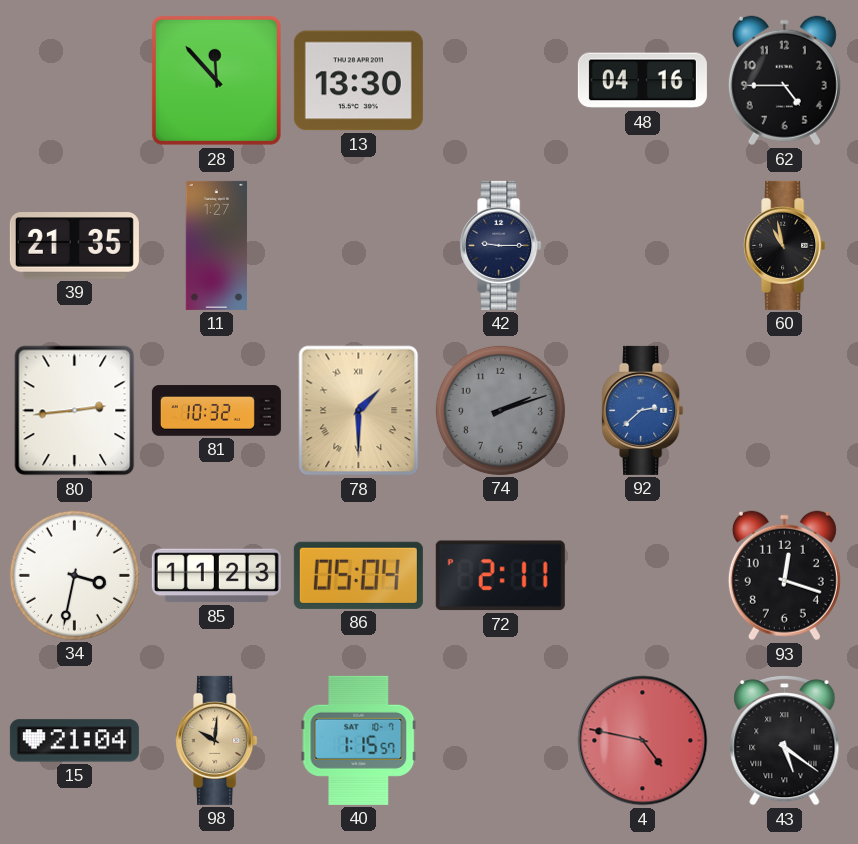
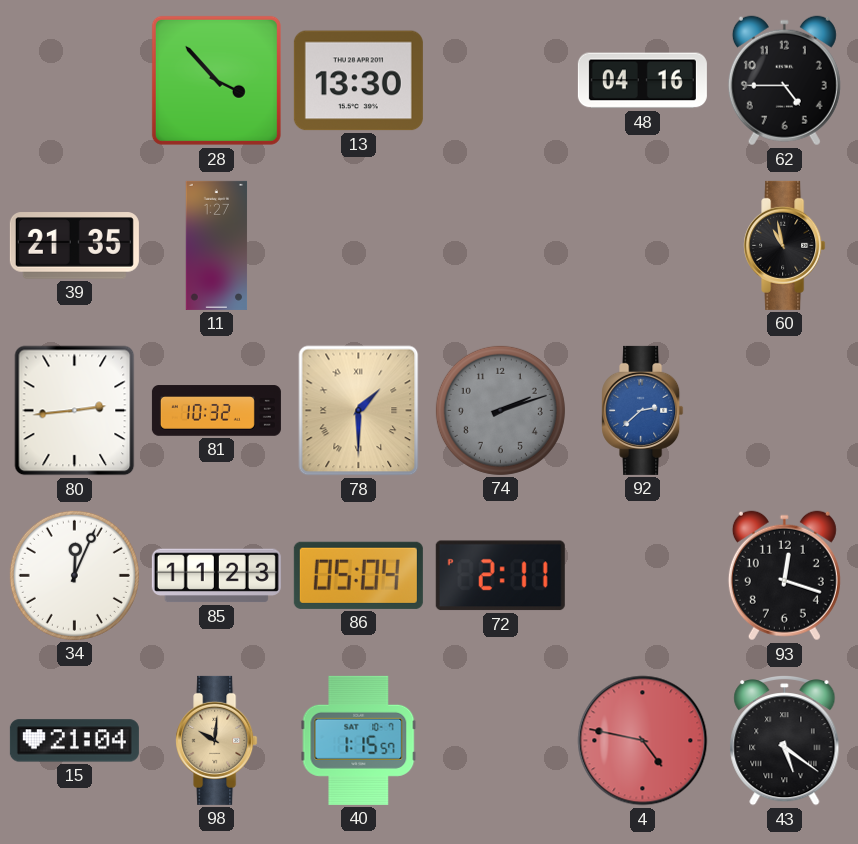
28: 11:53 -> 3:53
42: 9:15 -> none
34: 3:32 -> 12:04
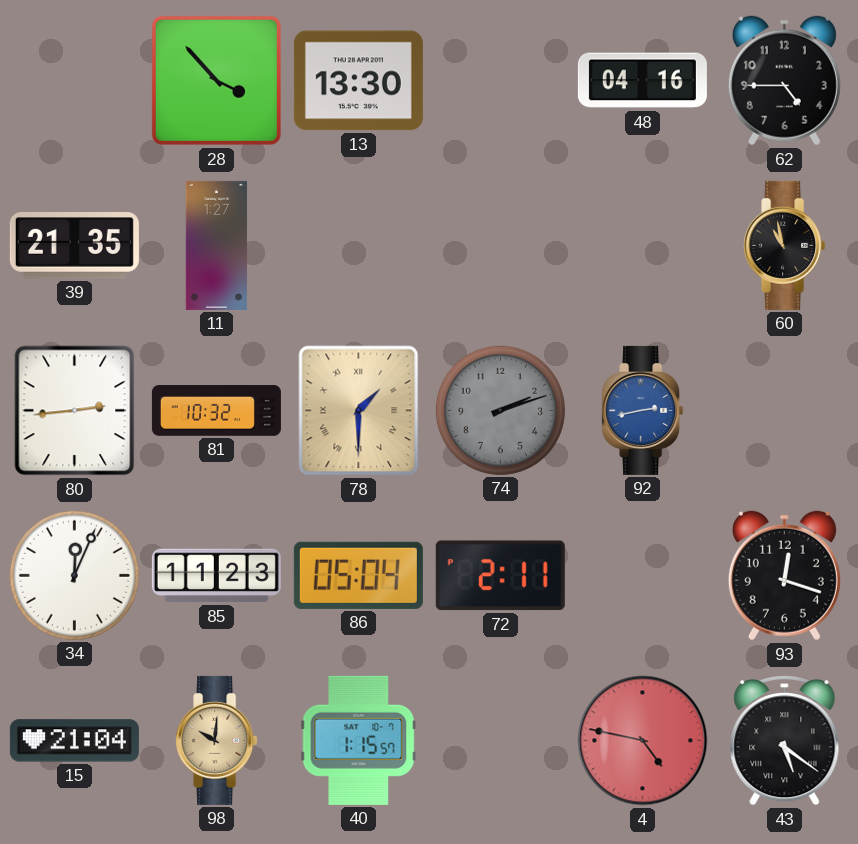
92: 2:38 -> 2:43
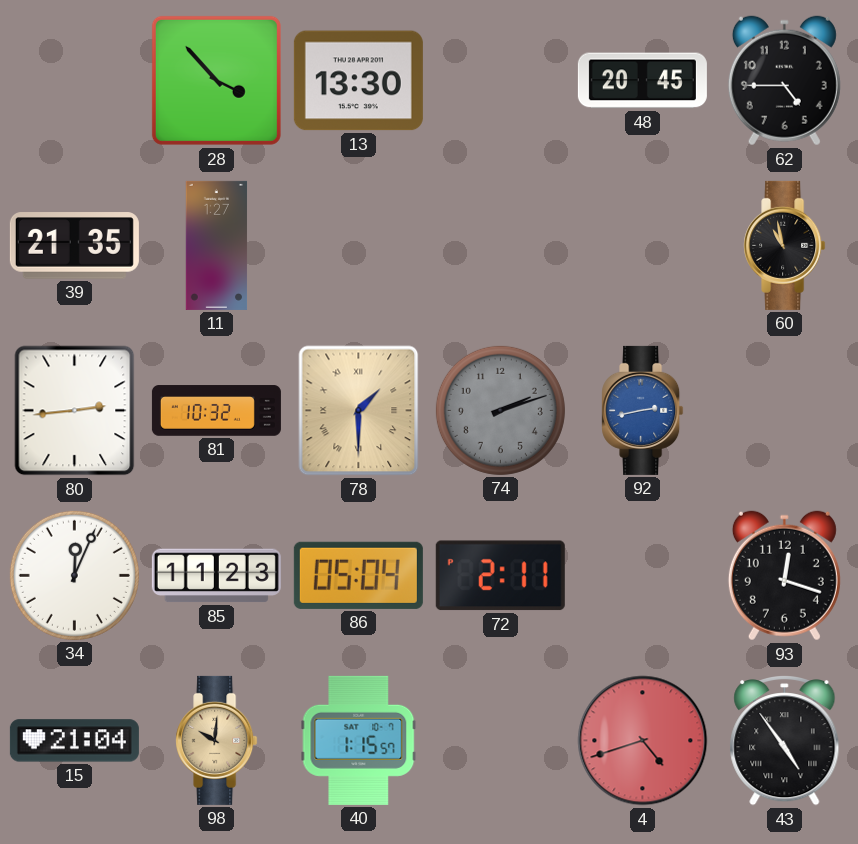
48: 04:16 -> 20:45
4: 4:47 -> 4:42
43: 5:21 -> 4:54
